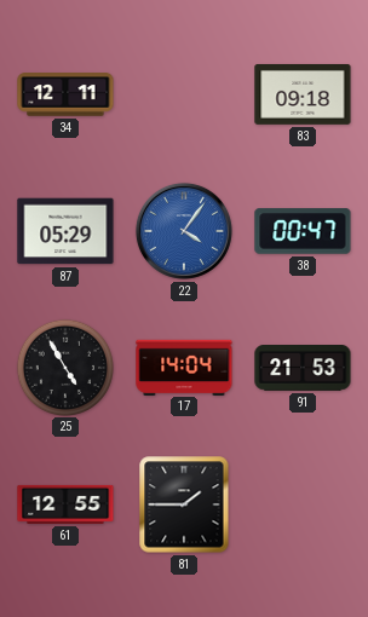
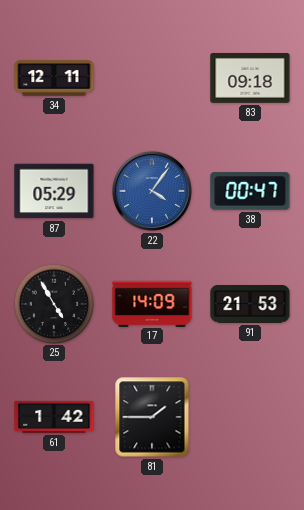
17: 14:04 -> 14:09
61: 12:55 -> 1:42
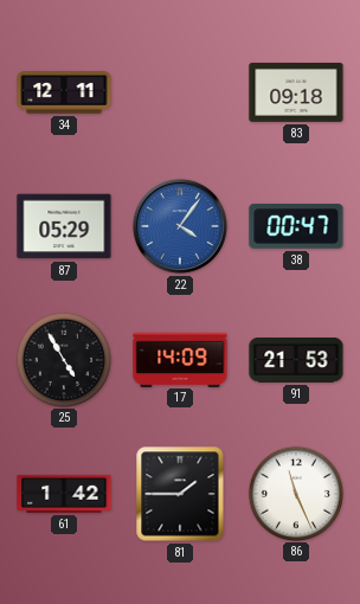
86: none -> 11:26
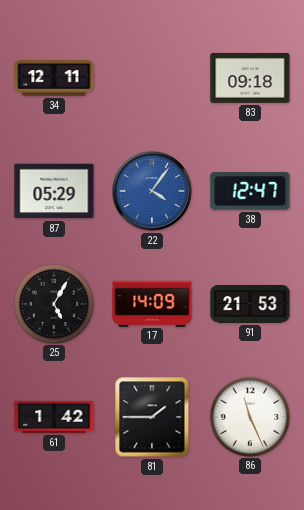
38: 00:47 -> 12:47
25: 4:55 -> 5:05
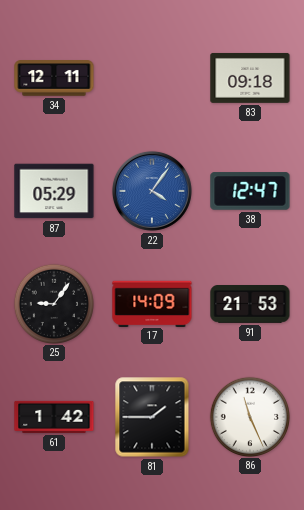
25: 5:05 -> 9:06
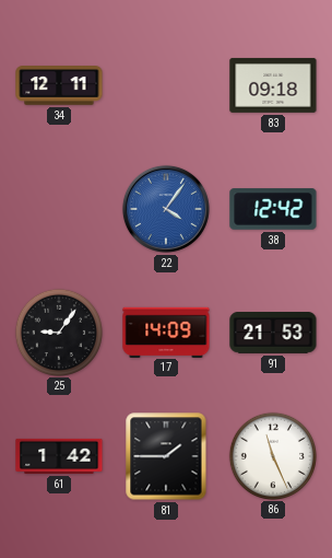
87: 05:29 -> none
38: 12:47 -> 12:42
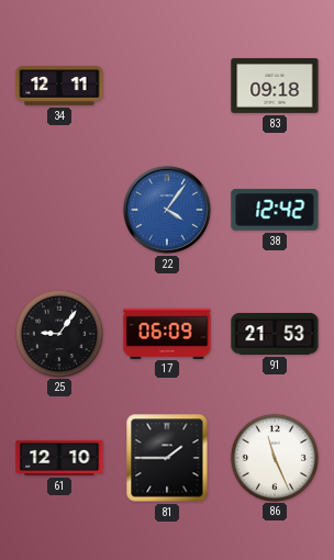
17: 14:09 -> 06:09
61: 1:42 -> 12:10
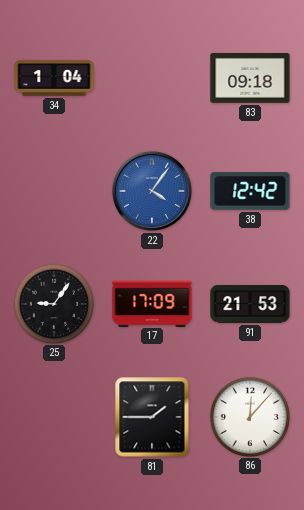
34: 12:11 -> 1:04
17: 06:09 -> 17:09
61: 12:10 -> none
86: 11:26 -> 12:07
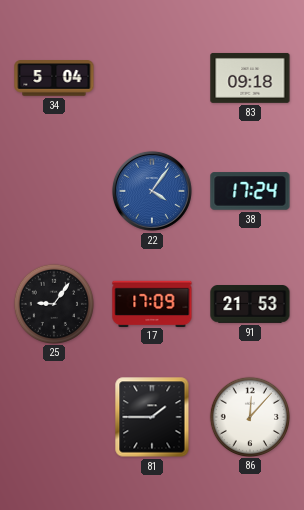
34: 1:04 -> 5:04
38: 12:42 -> 17:24
